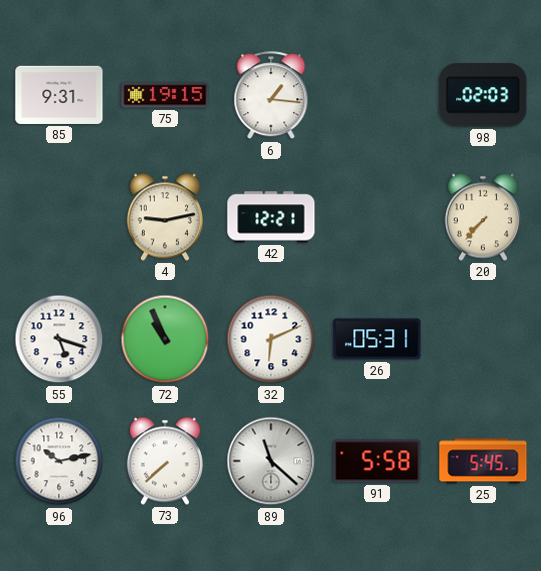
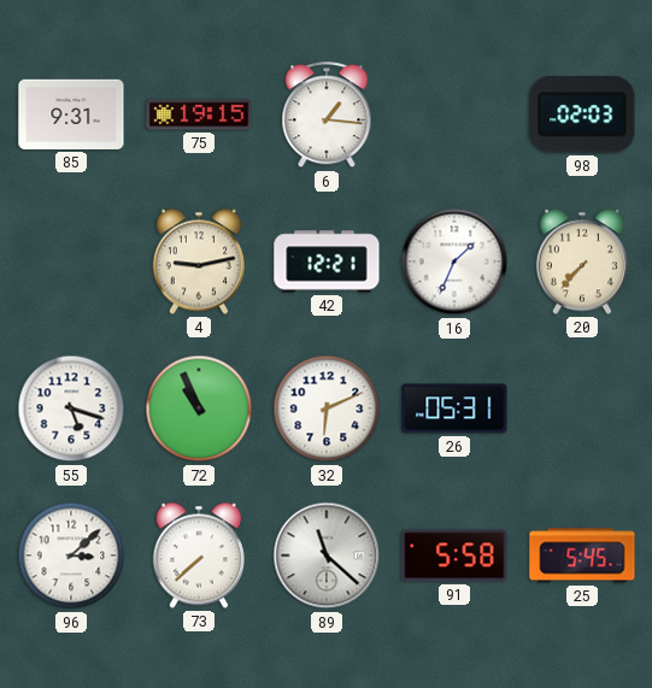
16: none -> 1:34
96: 10:13 -> 3:08
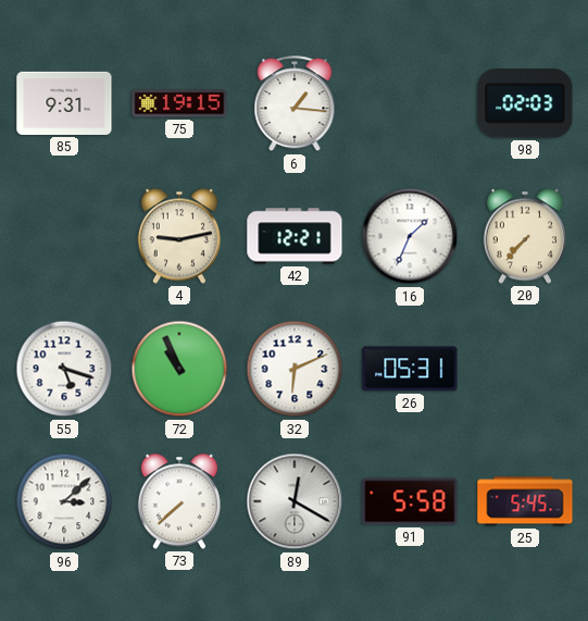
89: 11:22 -> 12:20
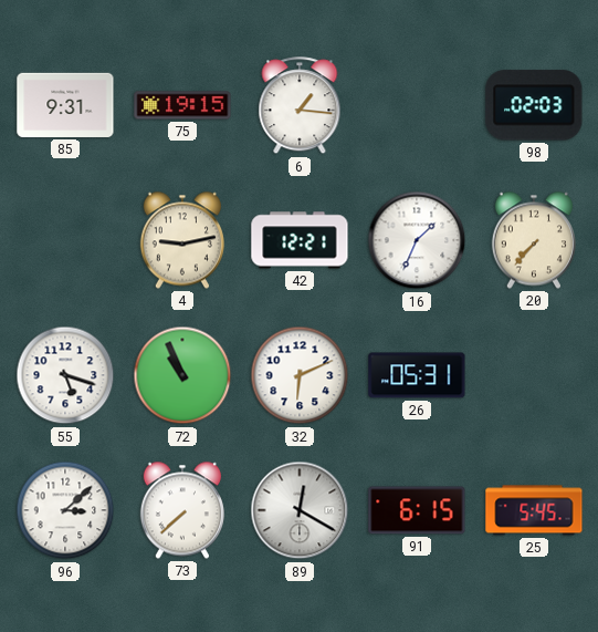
91: 5:58 -> 6:15
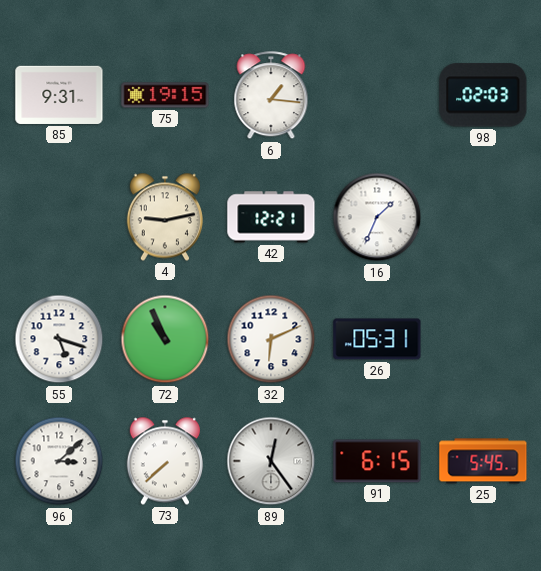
20: 7:37 -> none
89: 12:20 -> 12:24
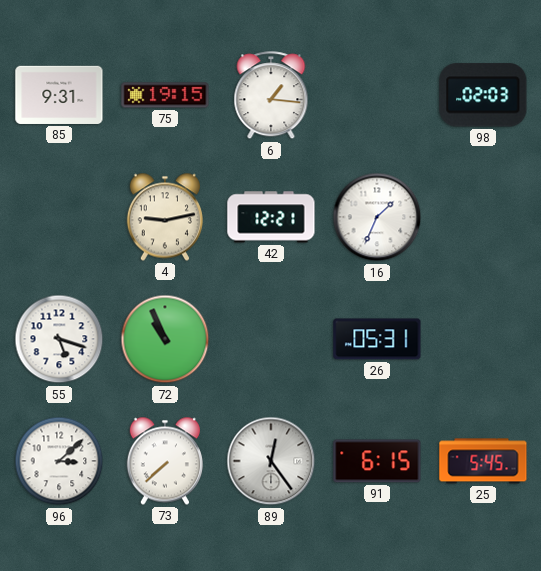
32: 6:11 -> none
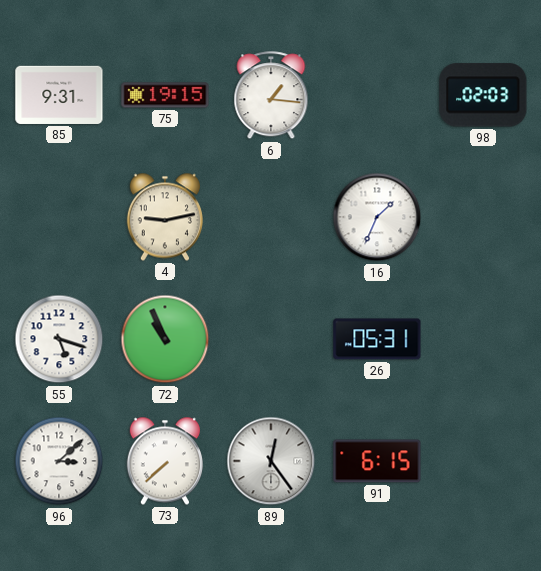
42: 12:21 -> none
25: 5:45 -> none
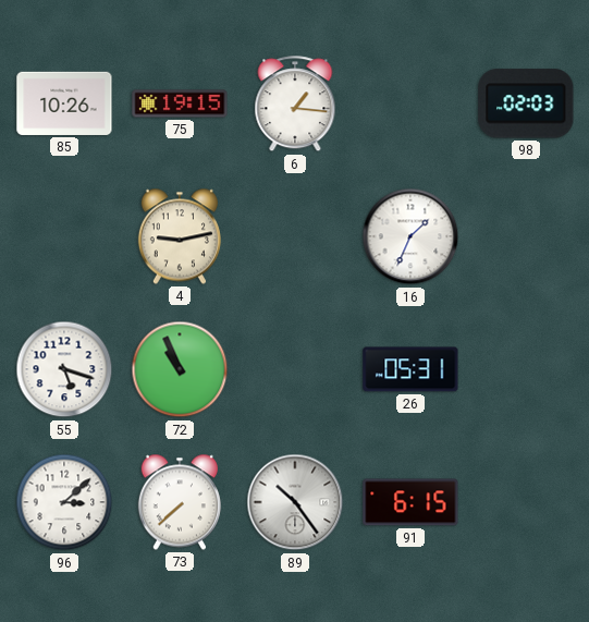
85: 9:31 -> 10:26
89: 12:24 -> 10:24
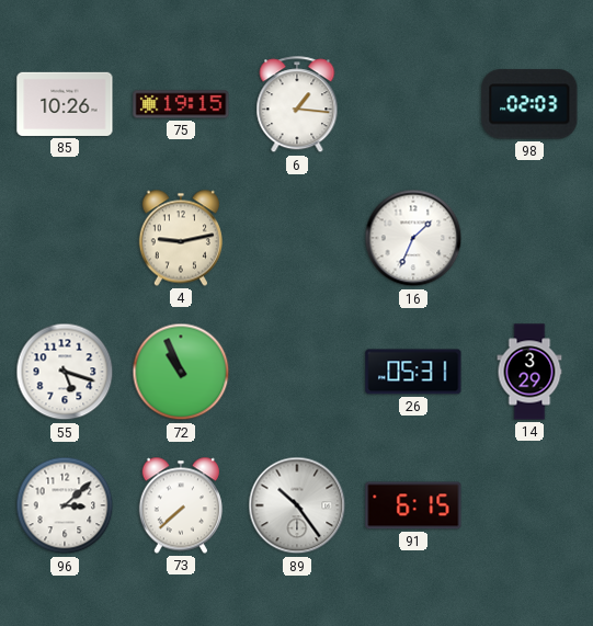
14: none -> 3:29
